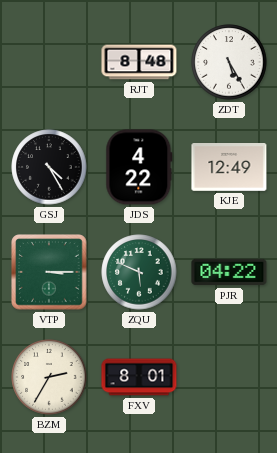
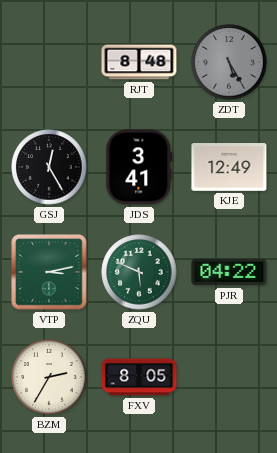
ZDT dial: white -> grey
GSJ: 4:25 -> 12:25
JDS: 4:22 -> 3:41
VTP: 3:15 -> 3:13
FXV: 8:01 -> 8:05
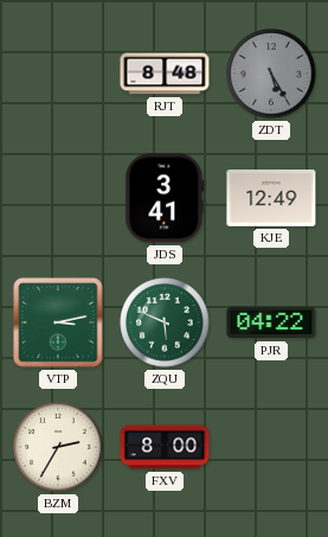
GSJ: 12:25 -> none
FXV: 8:05 -> 8:00
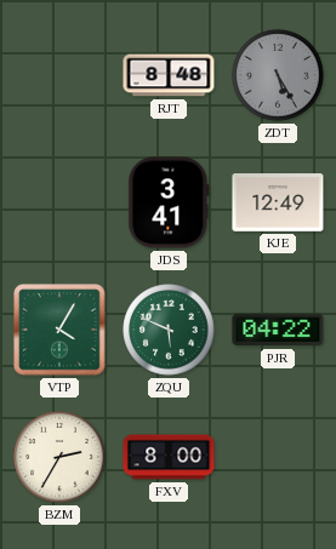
VTP: 3:13 -> 4:05
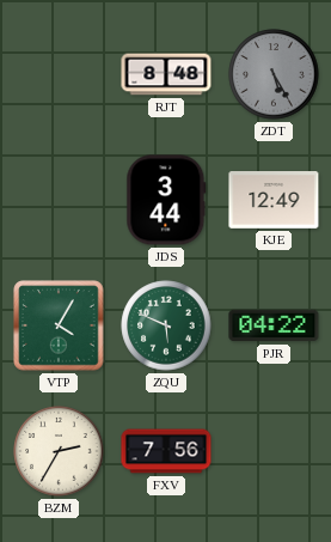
JDS: 3:41 -> 3:44
FXV: 8:00 -> 7:56
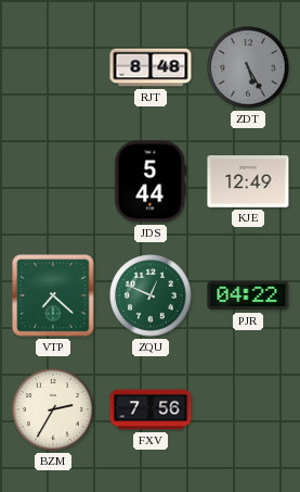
JDS: 3:44 -> 5:44
VTP: 4:05 -> 7:22
ZQU: 5:49 -> 12:49
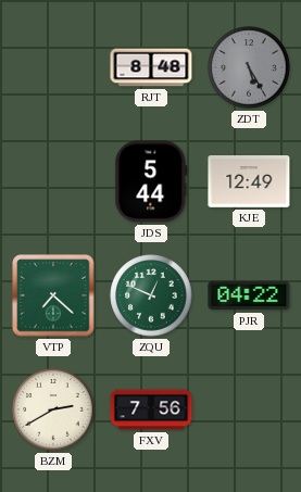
BZM: 2:35 -> 2:40
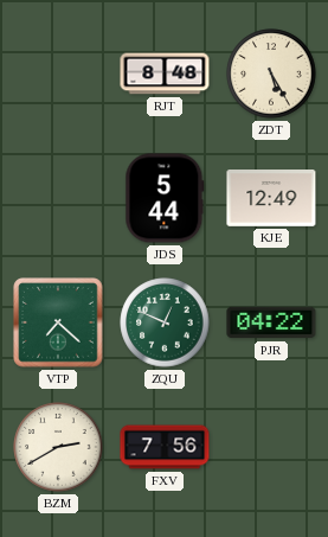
ZDT dial: grey -> cream
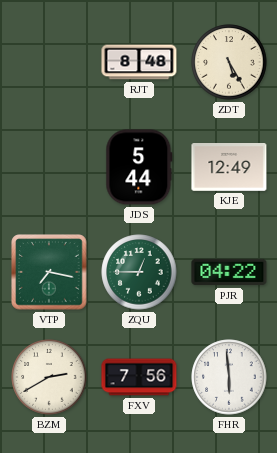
VTP: 7:22 -> 7:17
ZQU: 12:49 -> 12:45
FHR: none -> 5:59
